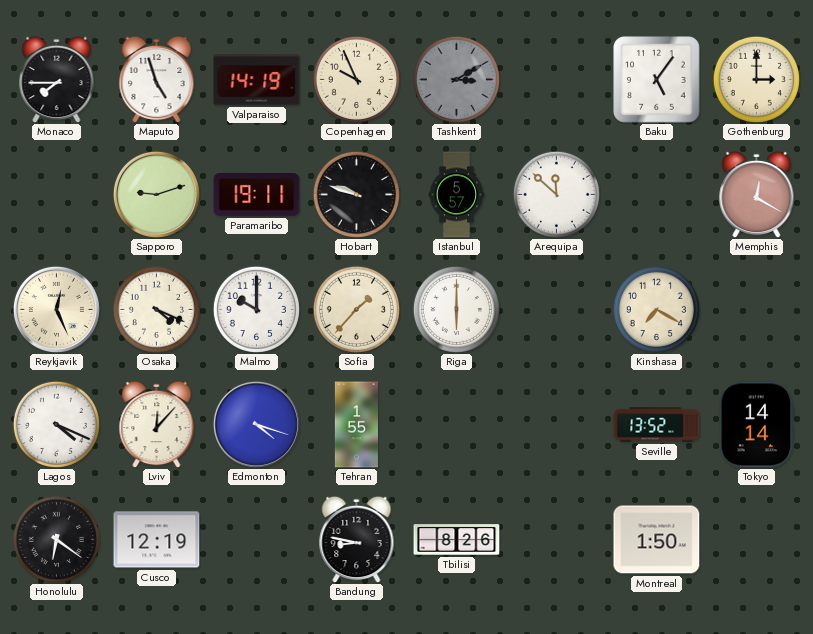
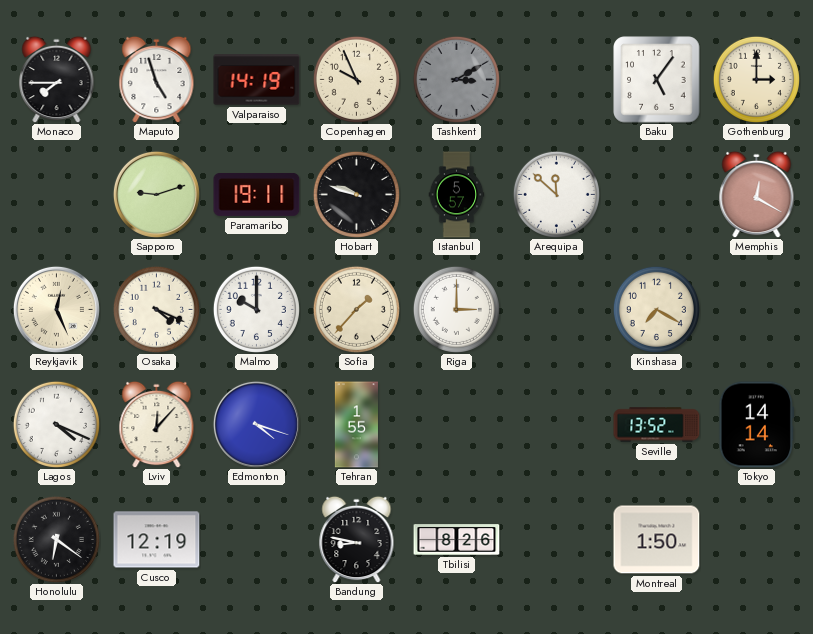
Riga: 6:00 -> 3:00
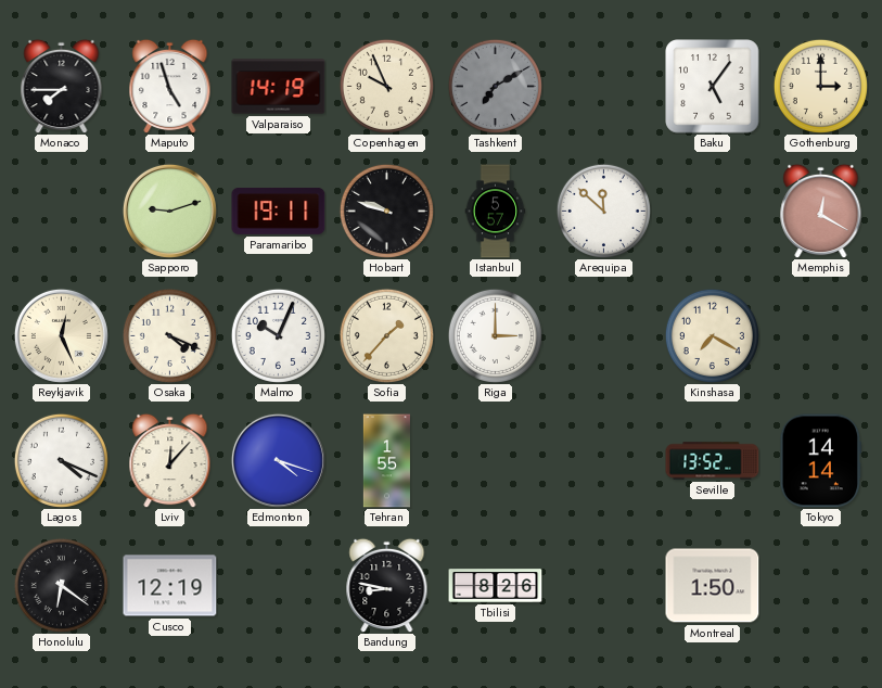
Tashkent: 3:10 -> 7:10
Malmo: 10:00 -> 10:04
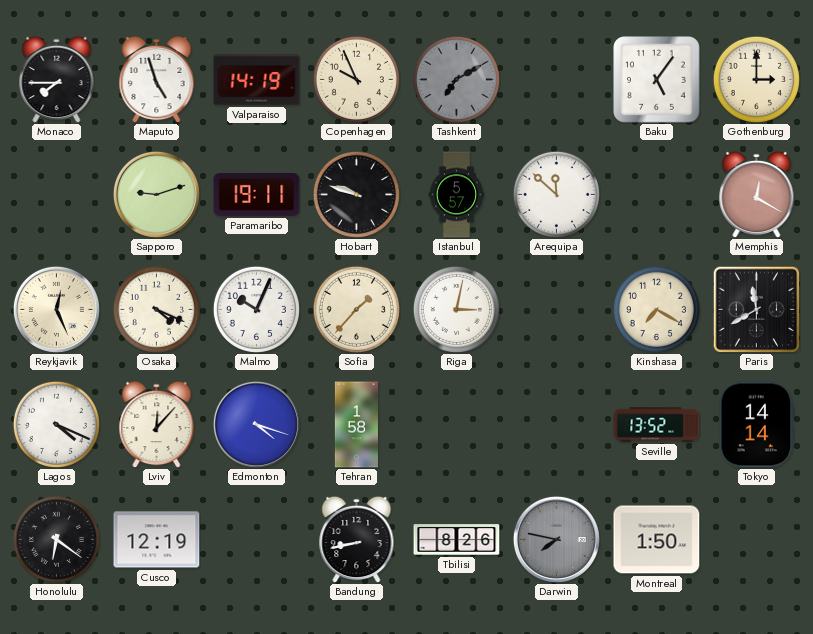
Riga: 3:00 -> 3:02
Paris: none -> 11:40
Tehran: 1:55 -> 1:58
Bandung: 8:47 -> 8:43
Darwin: none -> 7:47
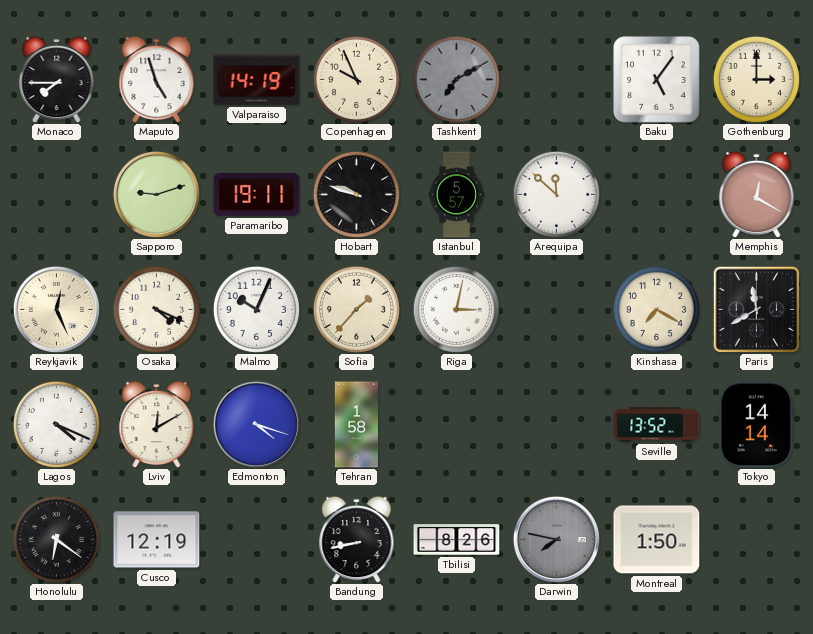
Lviv: 12:07 -> 12:10
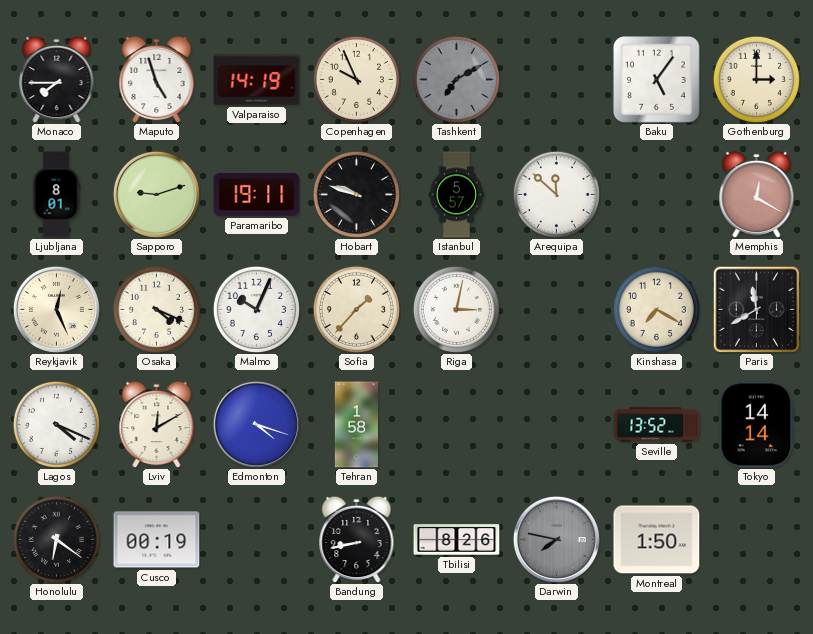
Ljubljana: none -> 8:01
Cusco: 12:19 -> 00:19
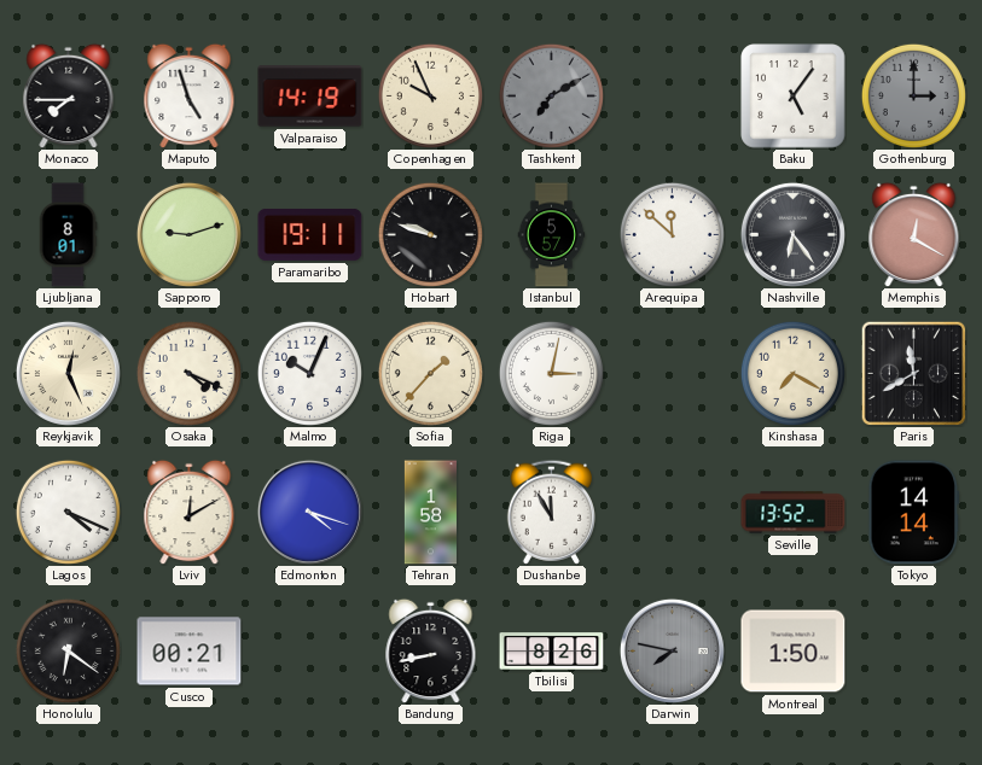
Gothenburg dial: cream -> grey
Nashville: none -> 6:24
Dushanbe: none -> 11:55
Cusco: 00:19 -> 00:21
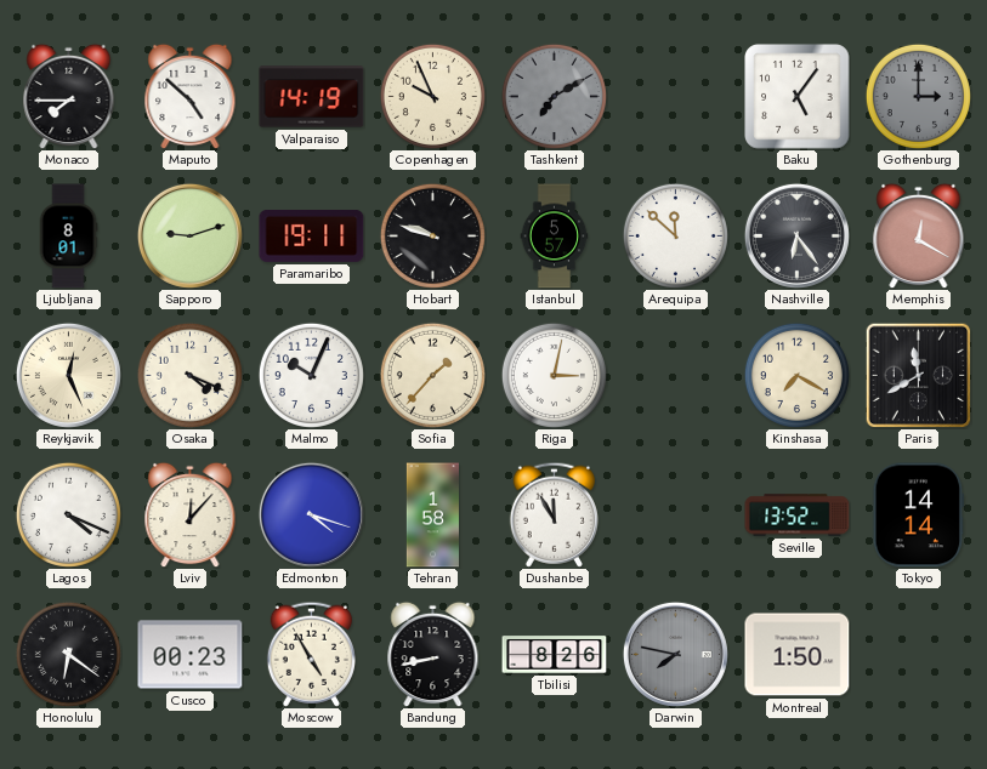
Maputo: 4:57 -> 4:52
Lviv: 12:10 -> 12:07
Cusco: 00:21 -> 00:23
Moscow: none -> 4:55
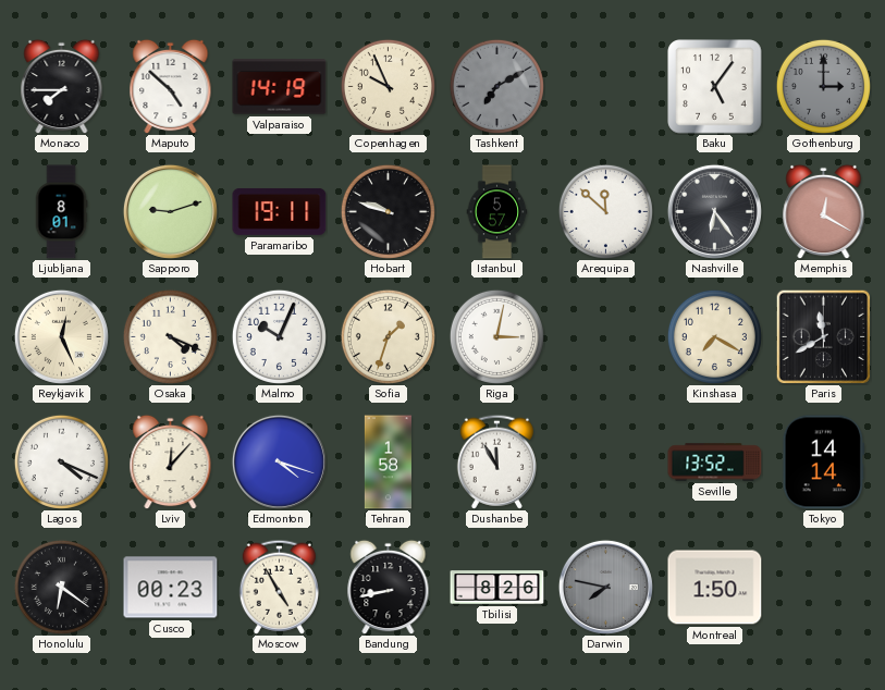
Sofia: 1:37 -> 1:33
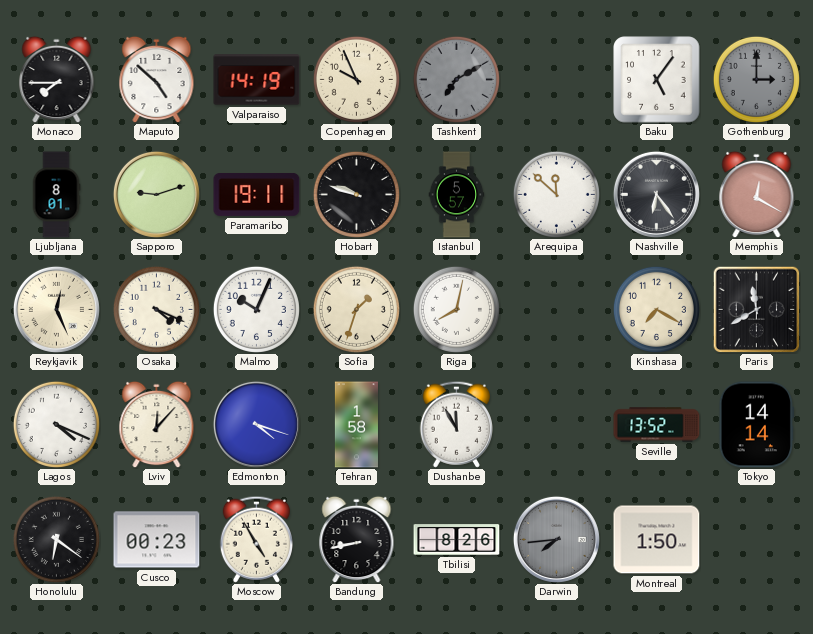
Riga: 3:02 -> 8:02
Darwin: 7:47 -> 7:44
